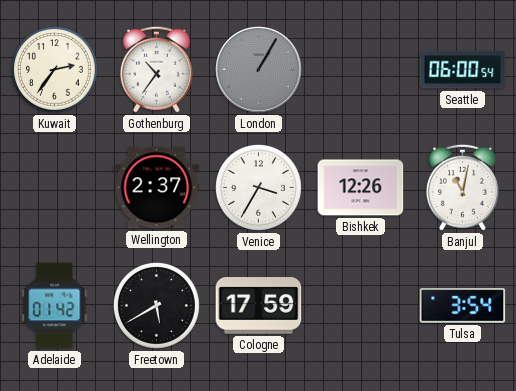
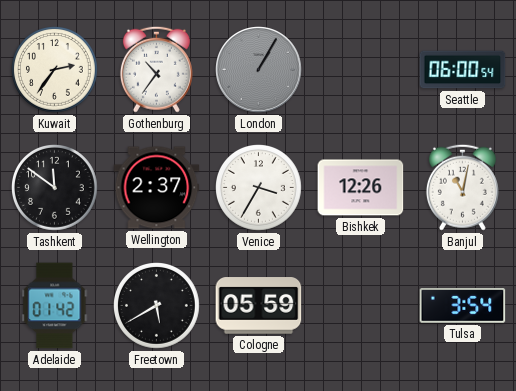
Tashkent: none -> 11:51
Cologne: 17:59 -> 05:59
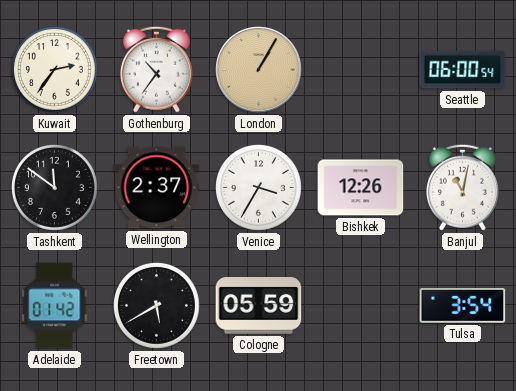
London dial: grey -> champagne
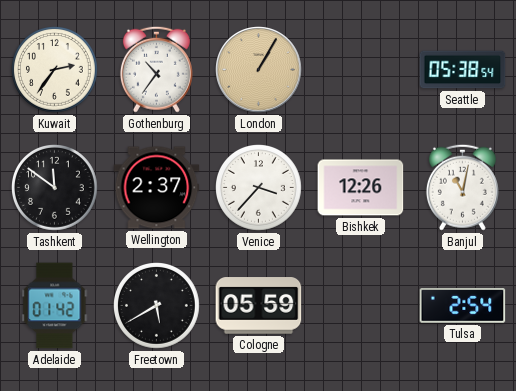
Seattle: 06:00 -> 05:38
Venice: 3:35 -> 3:37
Tulsa: 3:54 -> 2:54
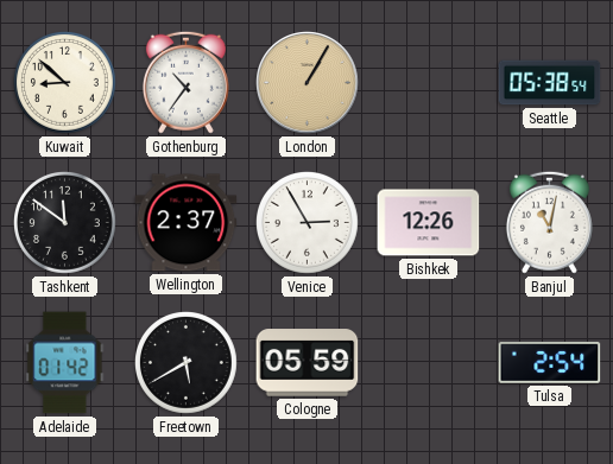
Kuwait: 2:36 -> 8:52
Venice: 3:37 -> 2:55
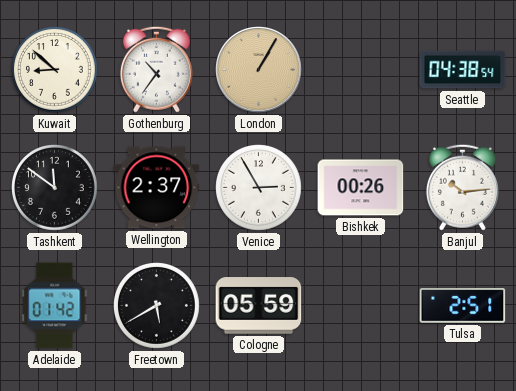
Seattle: 05:38 -> 04:38
Bishkek: 12:26 -> 00:26
Banjul: 11:02 -> 10:14
Tulsa: 2:54 -> 2:51
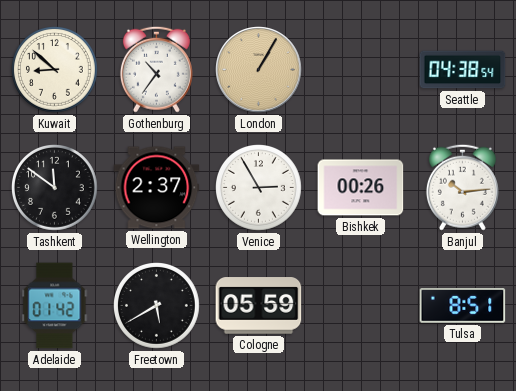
Tulsa: 2:51 -> 8:51
